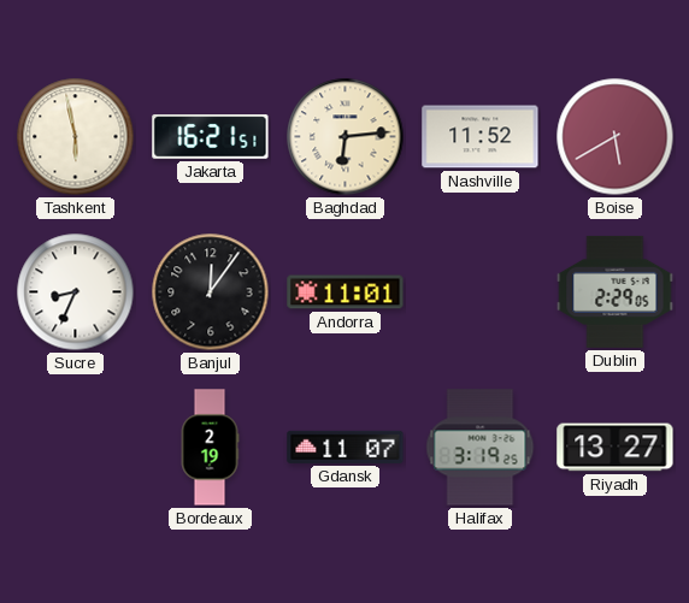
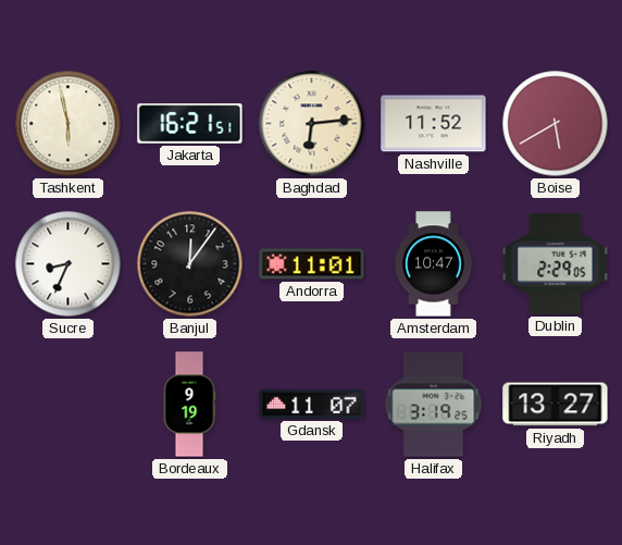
Amsterdam: none -> 10:47
Bordeaux: 2:19 -> 9:19
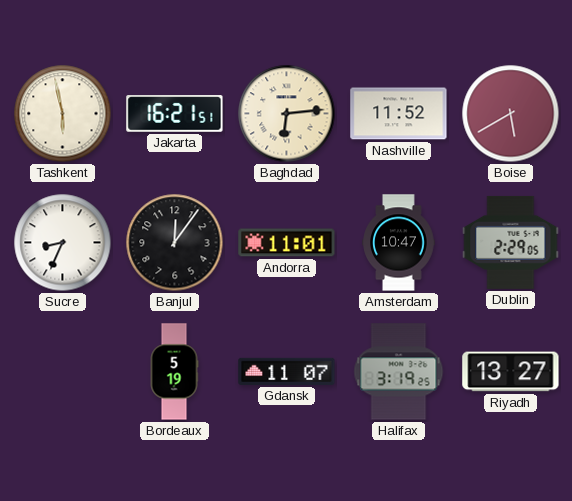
Bordeaux: 9:19 -> 5:19
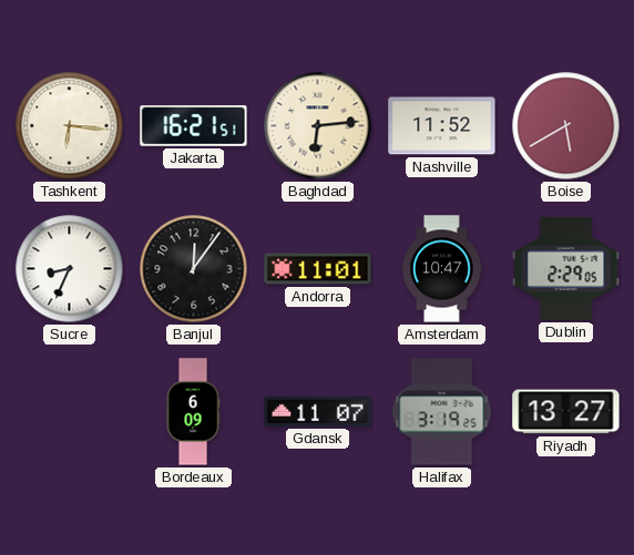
Tashkent: 5:58 -> 6:16
Bordeaux: 5:19 -> 6:09
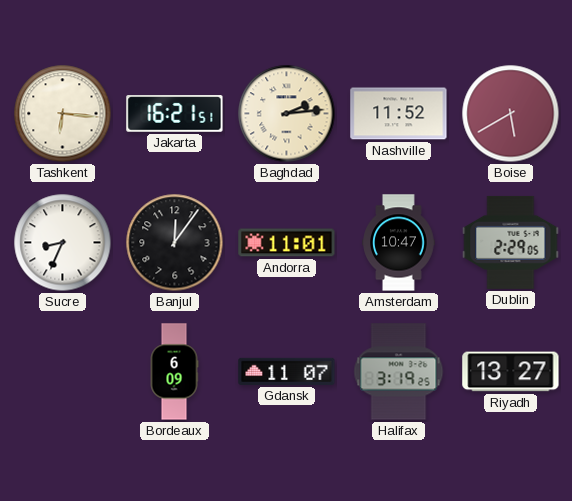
Baghdad: 6:14 -> 2:14
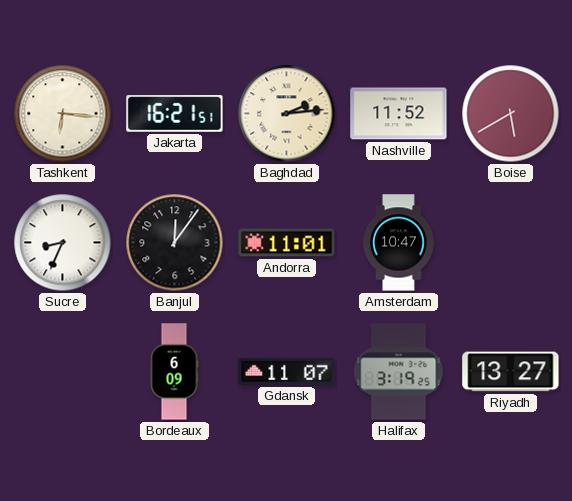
Dublin: 2:29 -> none
